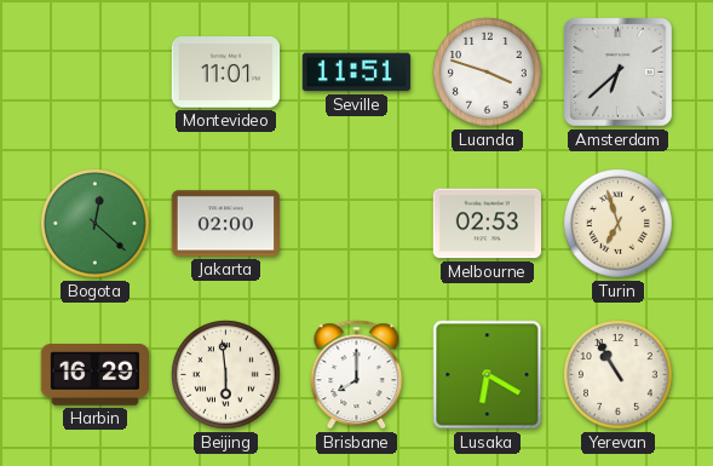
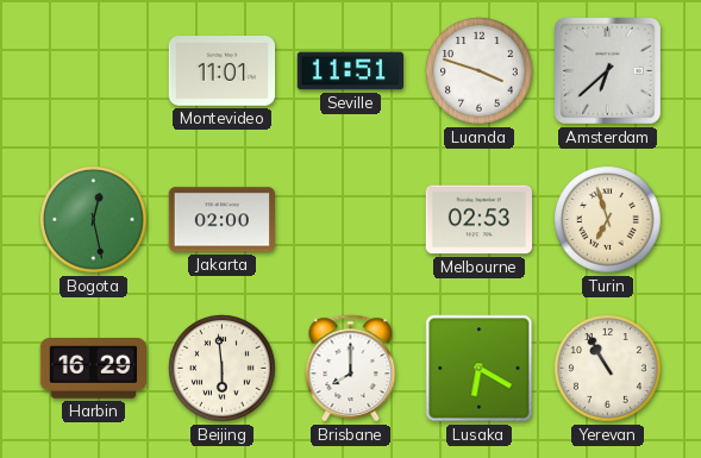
Bogota: 12:22 -> 12:28
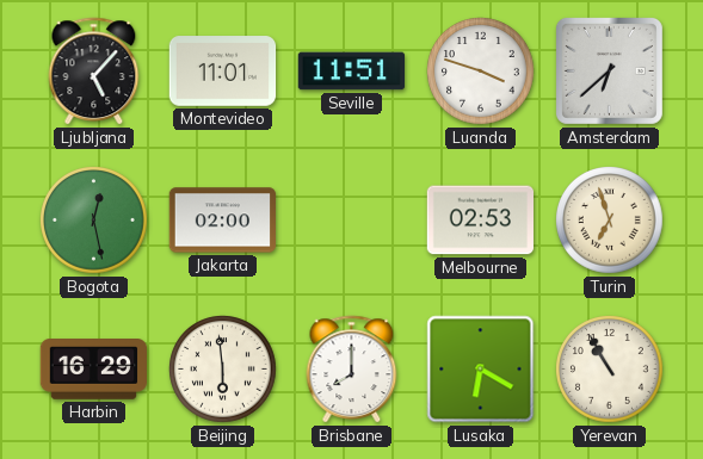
Ljubljana: none -> 5:07
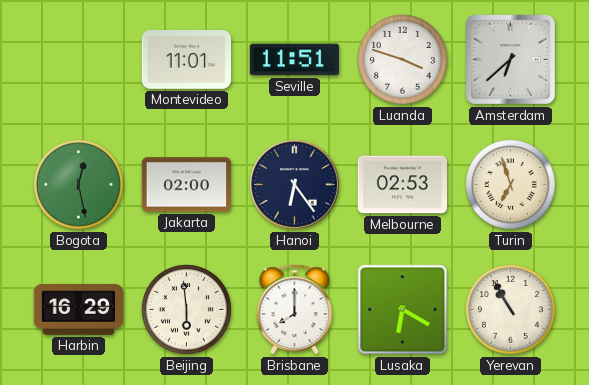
Ljubljana: 5:07 -> none
Hanoi: none -> 6:24
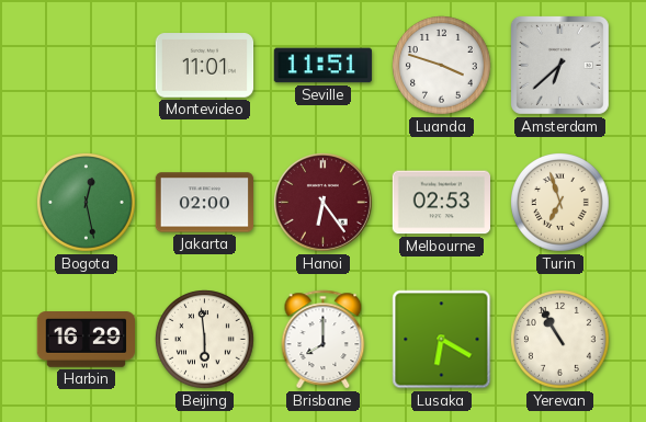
Hanoi dial: navy -> burgundy
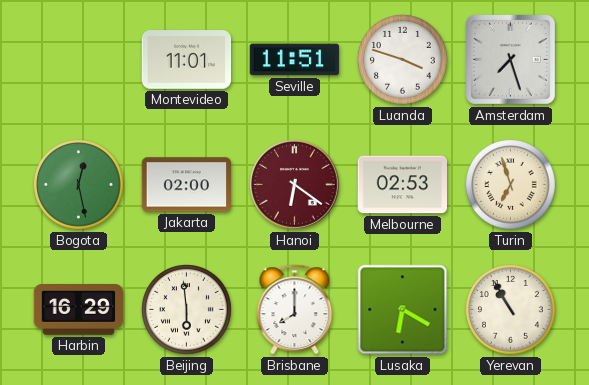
Amsterdam: 6:38 -> 7:27
Hanoi: 6:24 -> 6:21
